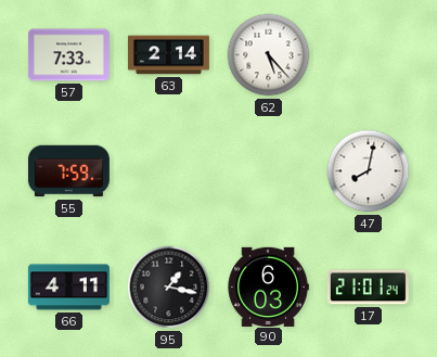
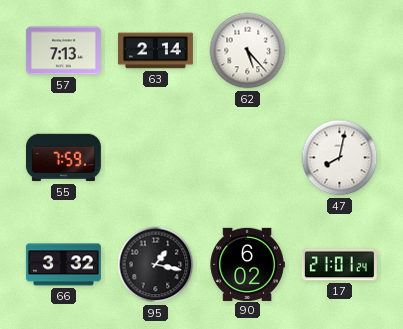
57: 7:33 -> 7:13
66: 4:11 -> 3:32
90: 6:03 -> 6:02
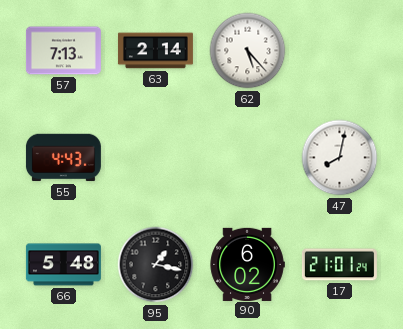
55: 7:59 -> 4:43
66: 3:32 -> 5:48
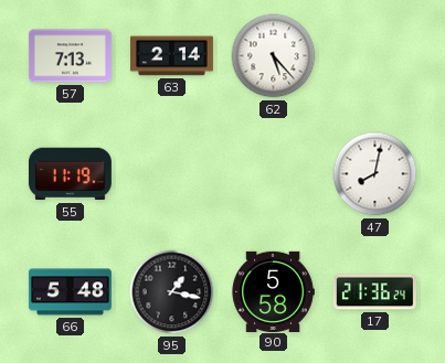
55: 4:43 -> 11:19
90: 6:02 -> 5:58
17: 21:01 -> 21:36
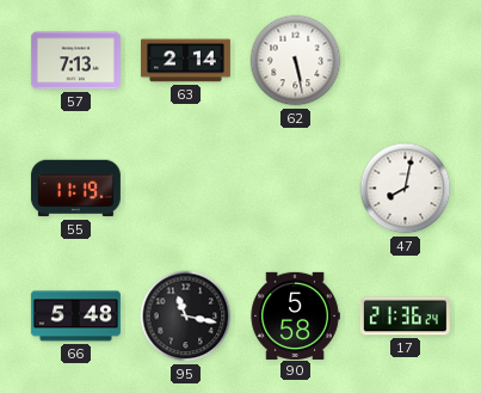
62: 5:23 -> 5:28
95: 1:17 -> 11:17
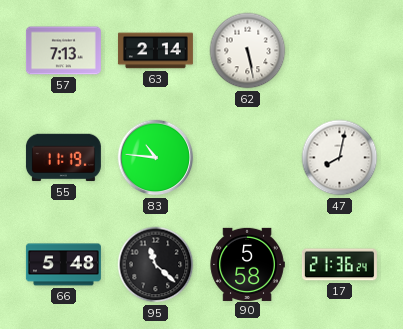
83: none -> 10:46
95: 11:17 -> 11:22
